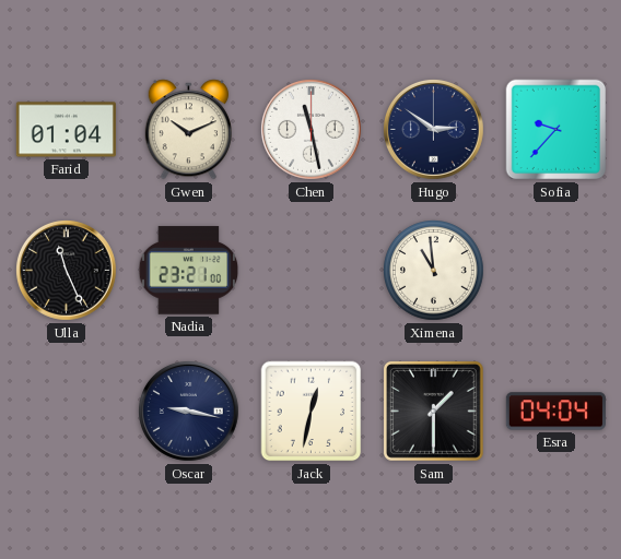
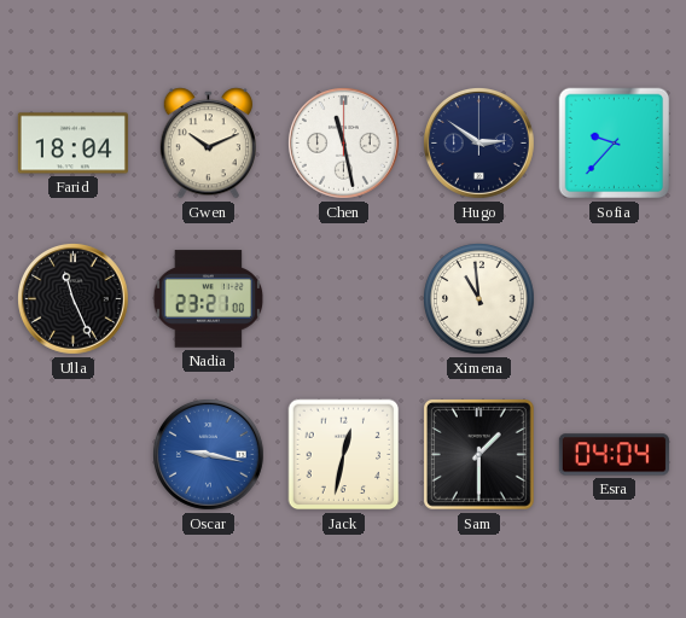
Farid: 01:04 -> 18:04
Oscar dial: navy -> blue
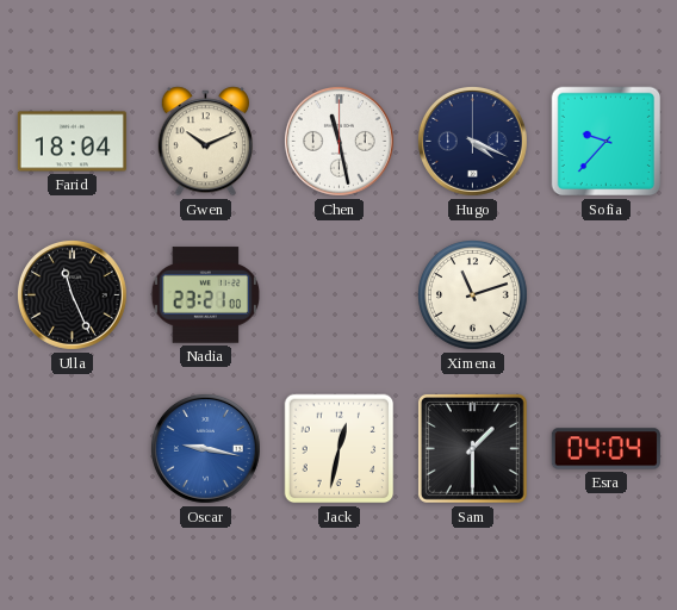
Hugo: 2:51 -> 4:19
Ximena: 10:59 -> 11:12
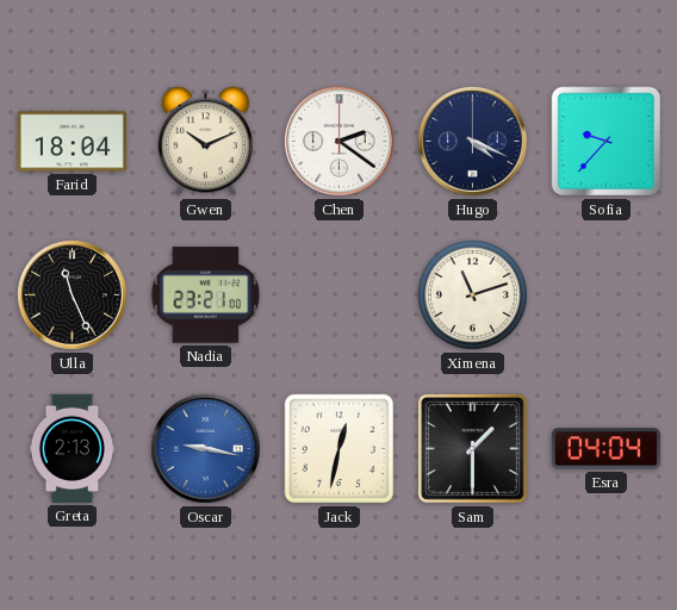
Chen: 11:28 -> 2:21
Greta: none -> 2:13
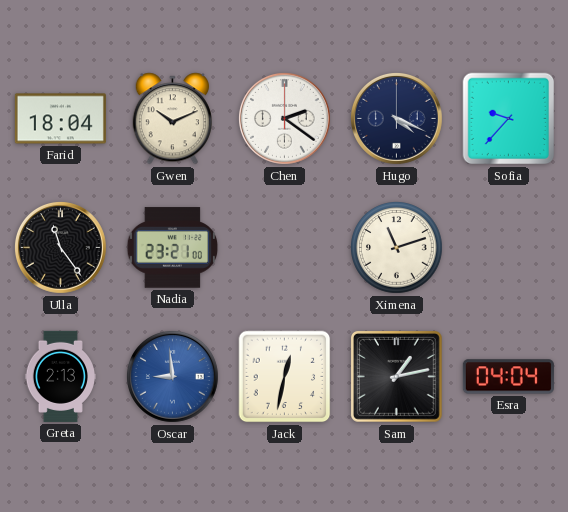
Ulla: 11:26 -> 11:24
Oscar: 9:17 -> 8:59
Sam: 1:30 -> 1:13
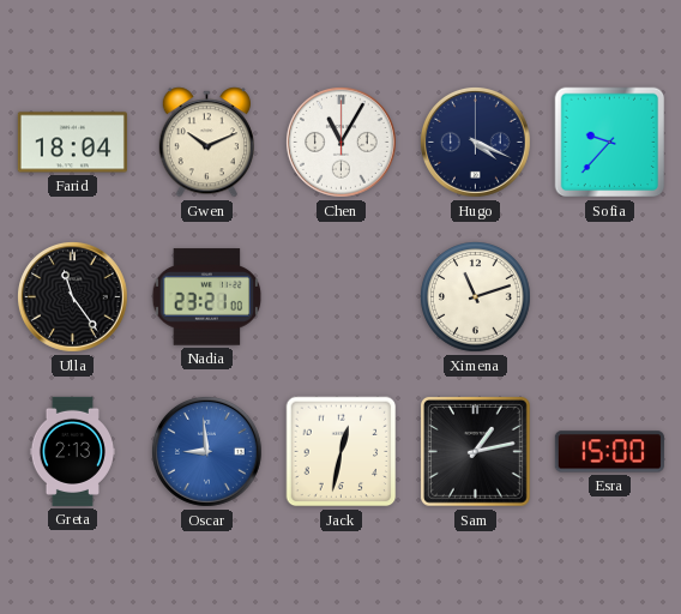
Chen: 2:21 -> 11:05
Esra: 04:04 -> 15:00
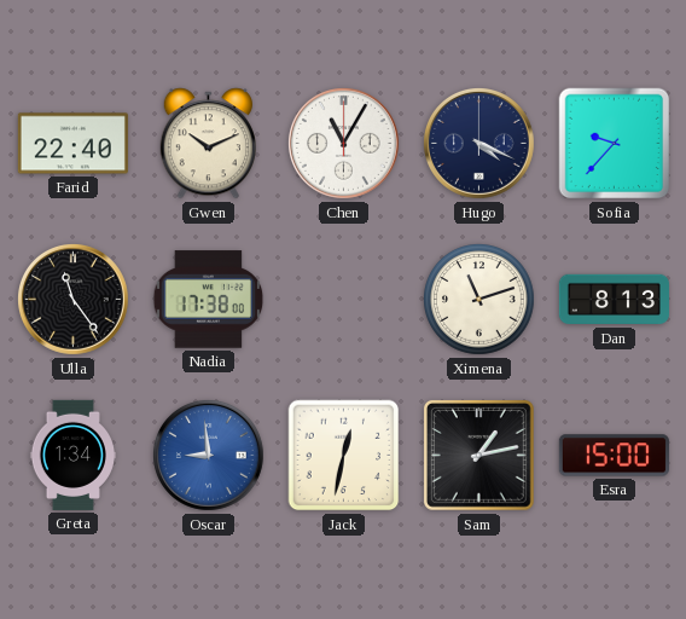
Farid: 18:04 -> 22:40
Nadia: 23:21 -> 17:38
Dan: none -> 8:13
Greta: 2:13 -> 1:34
